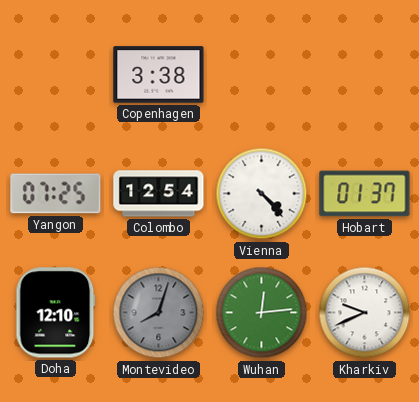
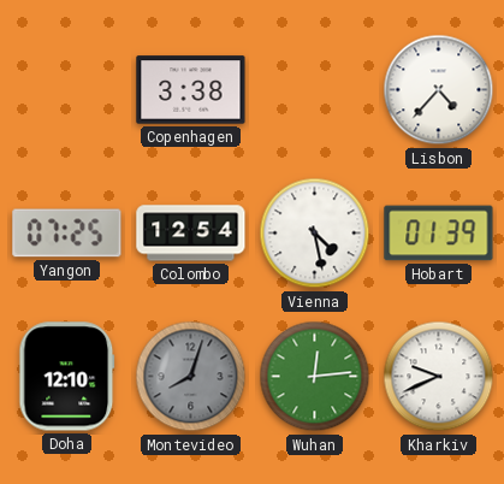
Lisbon: none -> 4:37
Vienna: 4:23 -> 4:28
Hobart: 01:37 -> 01:39
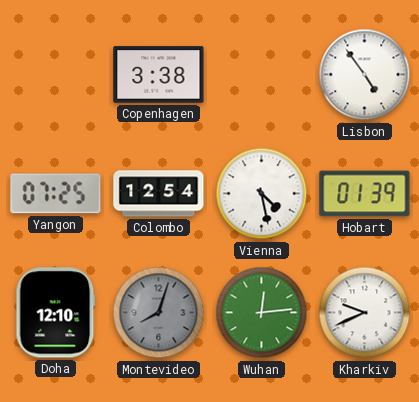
Lisbon: 4:37 -> 4:54
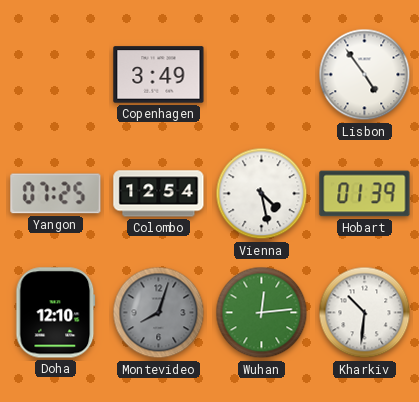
Copenhagen: 3:38 -> 3:49
Kharkiv: 9:41 -> 10:31
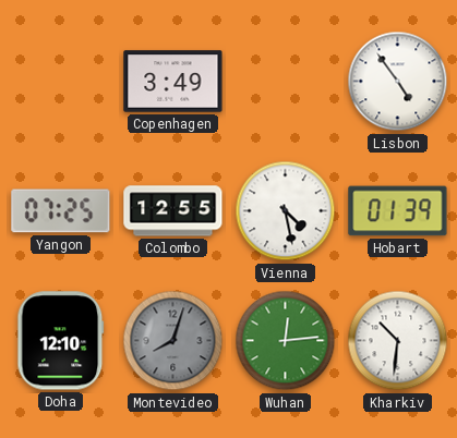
Colombo: 12:54 -> 12:55
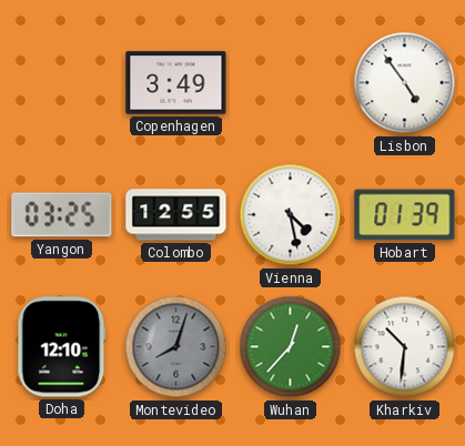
Yangon: 07:25 -> 03:25
Wuhan: 12:14 -> 12:37
